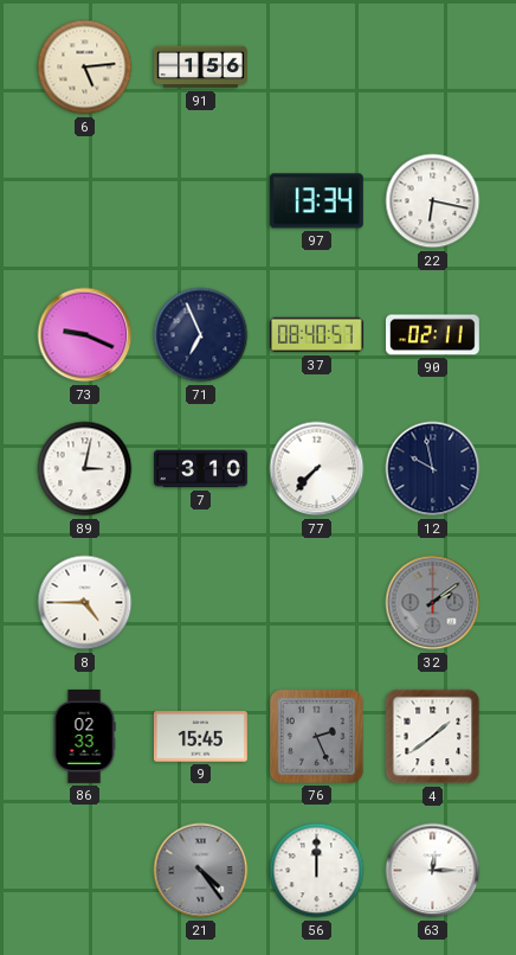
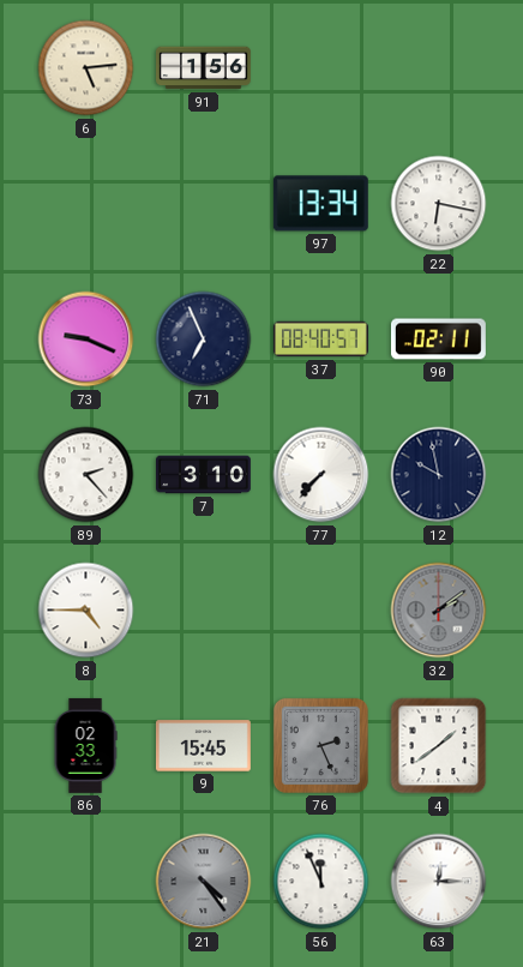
89: 3:02 -> 2:23
56: 12:00 -> 11:56
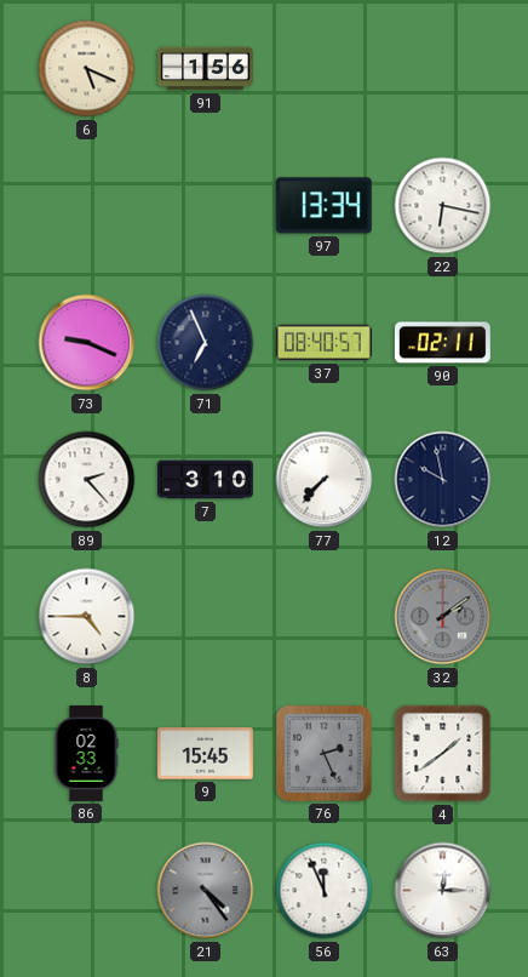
6: 5:14 -> 5:19
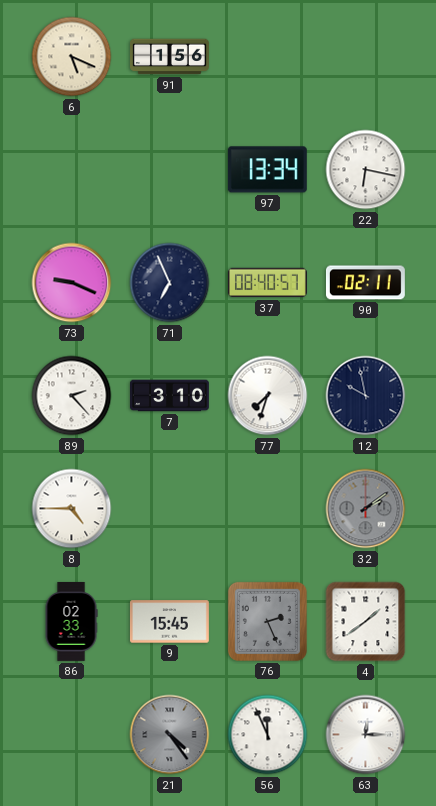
77: 7:37 -> 7:33
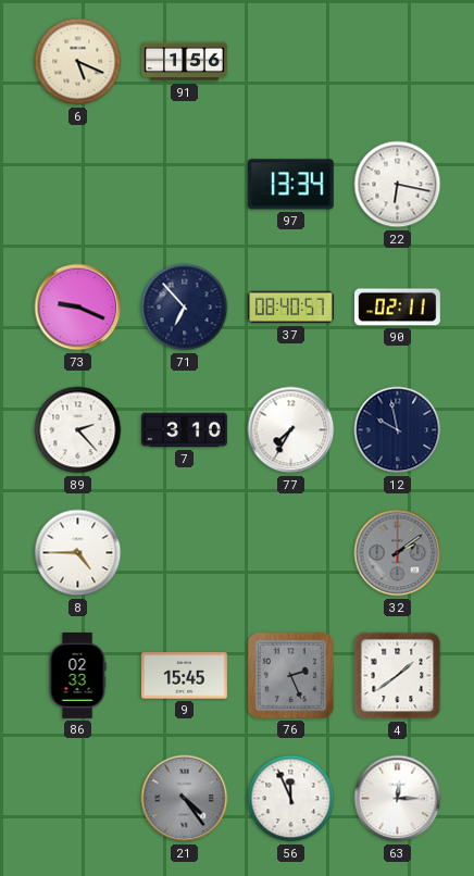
71: 6:56 -> 6:53
77: 7:33 -> 7:35
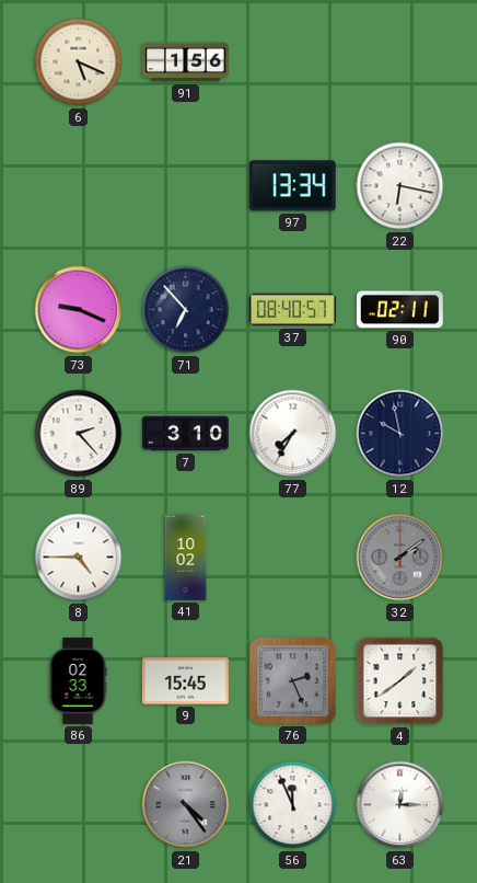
41: none -> 10:02
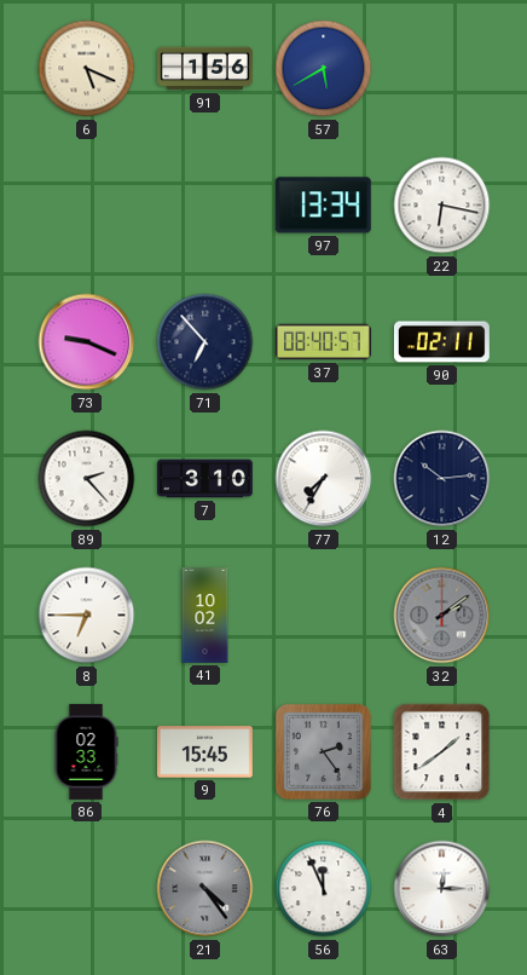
57: none -> 5:40
12: 9:58 -> 10:14
8: 4:45 -> 6:45
76: 2:26 -> 2:24
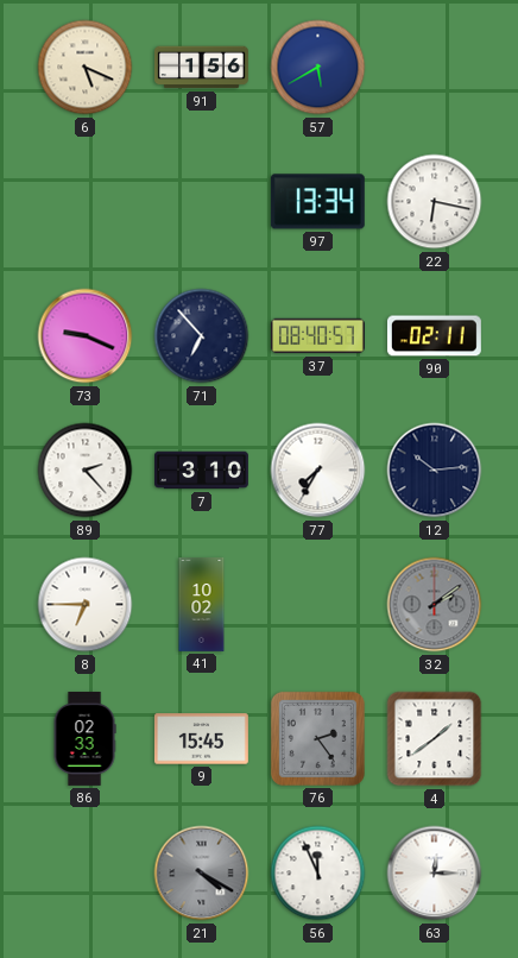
21: 4:24 -> 4:20
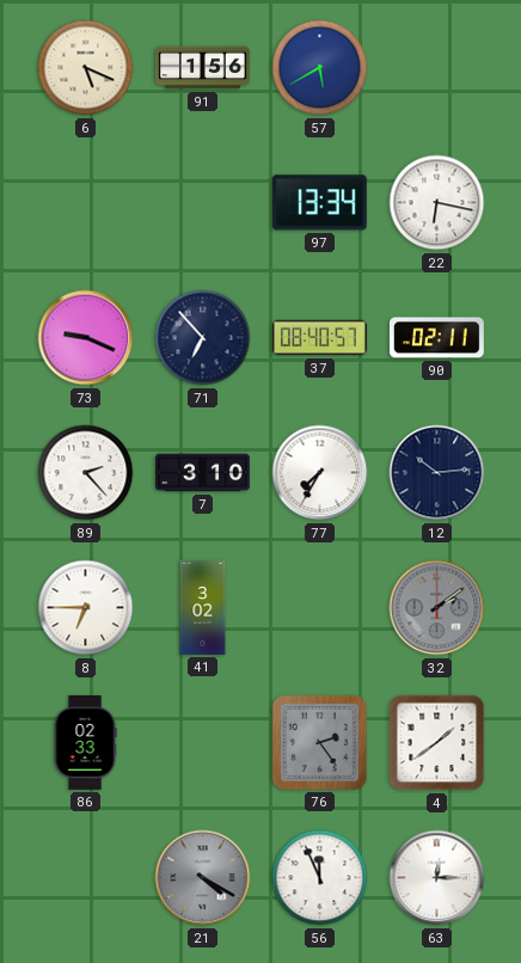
41: 10:02 -> 3:02
9: 15:45 -> none
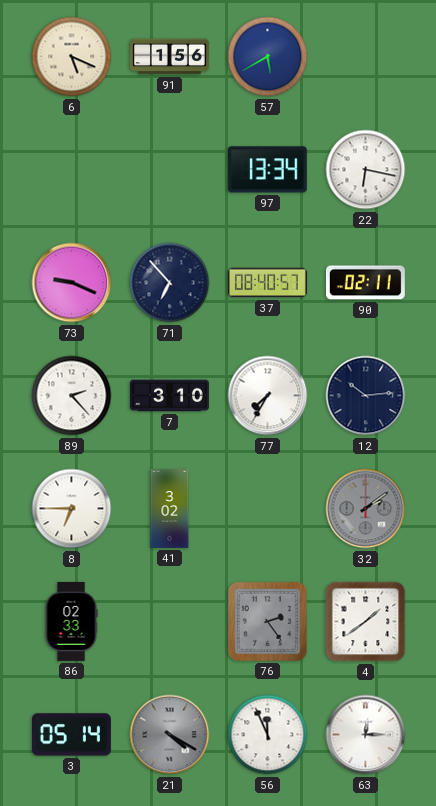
3: none -> 05:14
